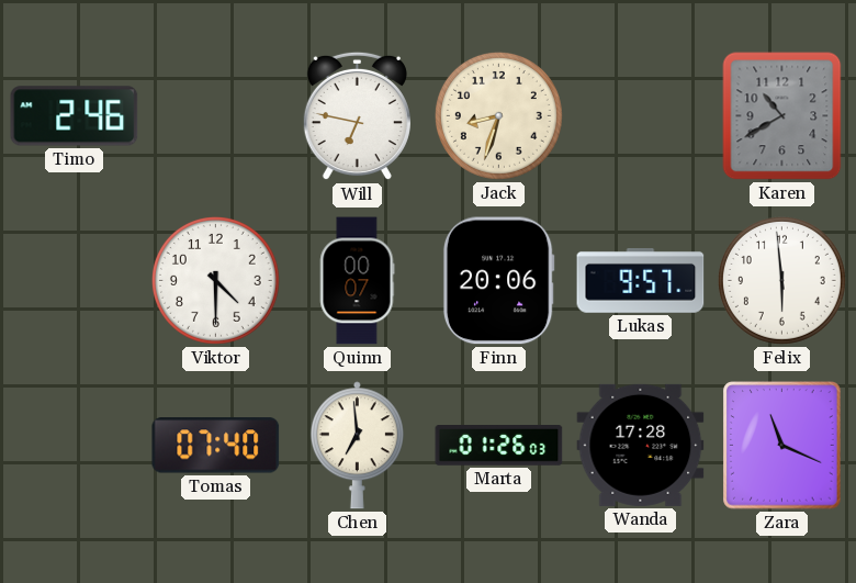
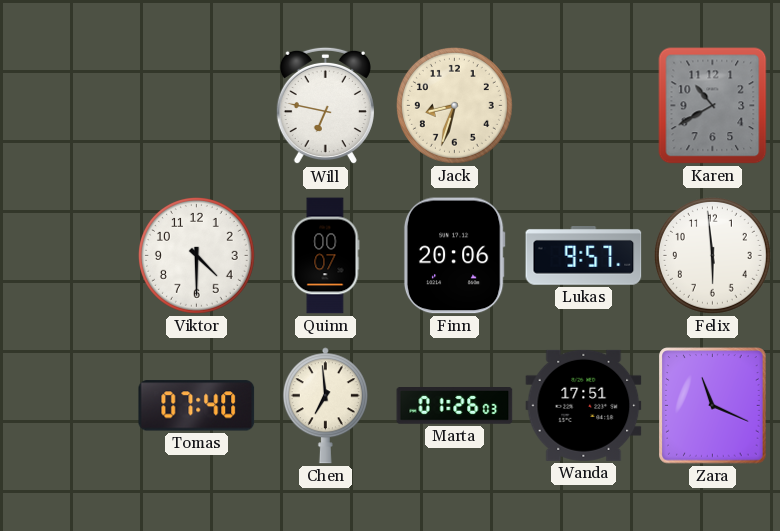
Timo: 2:46 -> none
Wanda: 17:28 -> 17:51
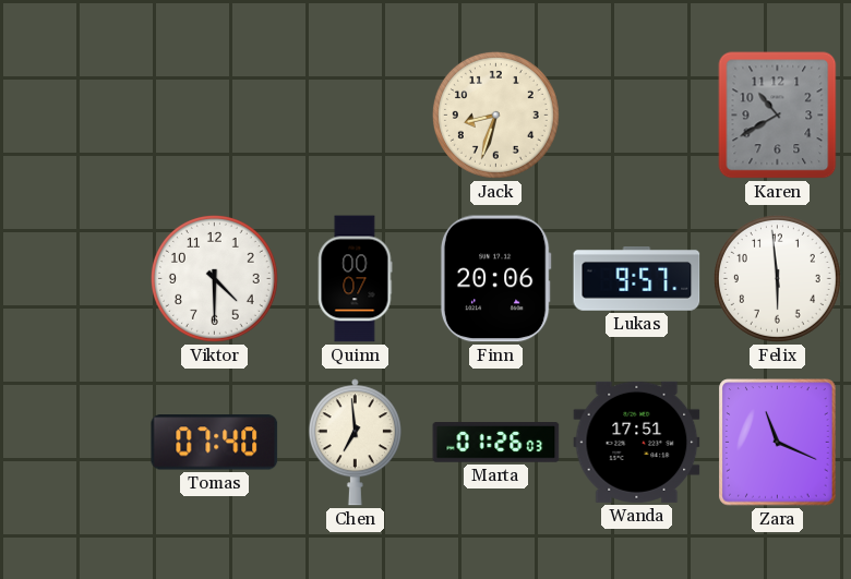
Will: 6:47 -> none
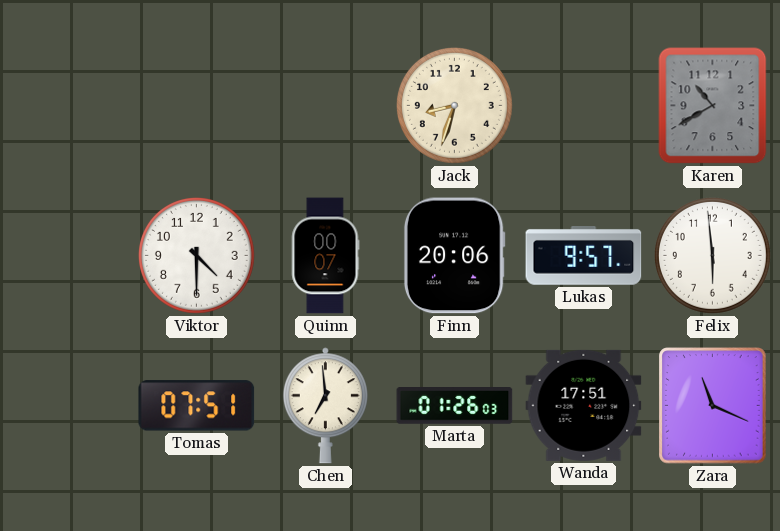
Tomas: 07:40 -> 07:51
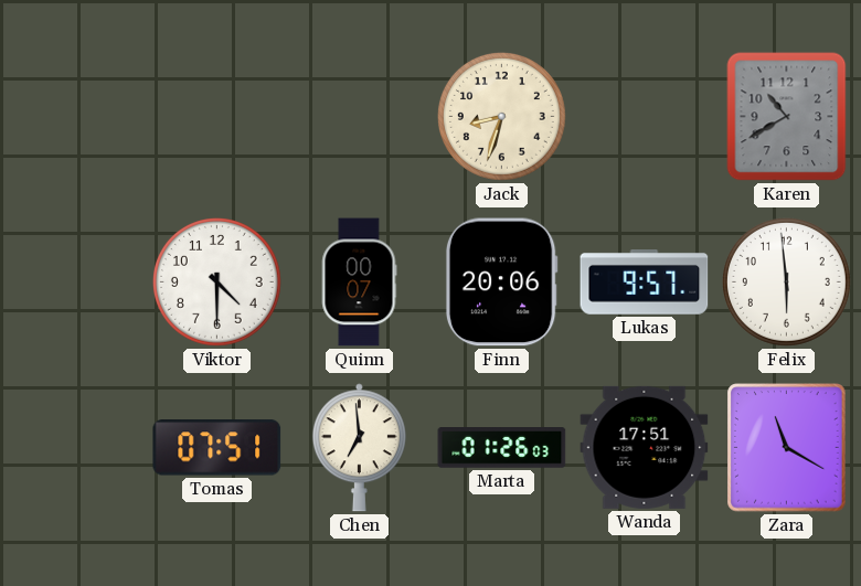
Zara: 11:19 -> 11:20
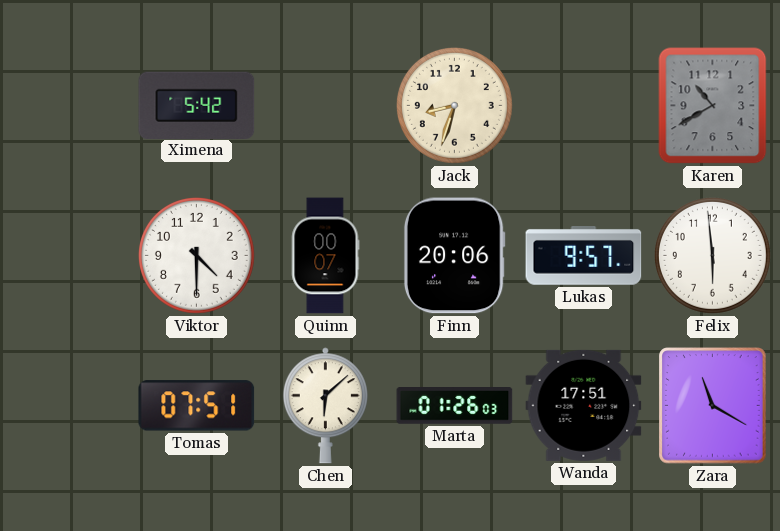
Ximena: none -> 5:42
Chen: 6:59 -> 6:08
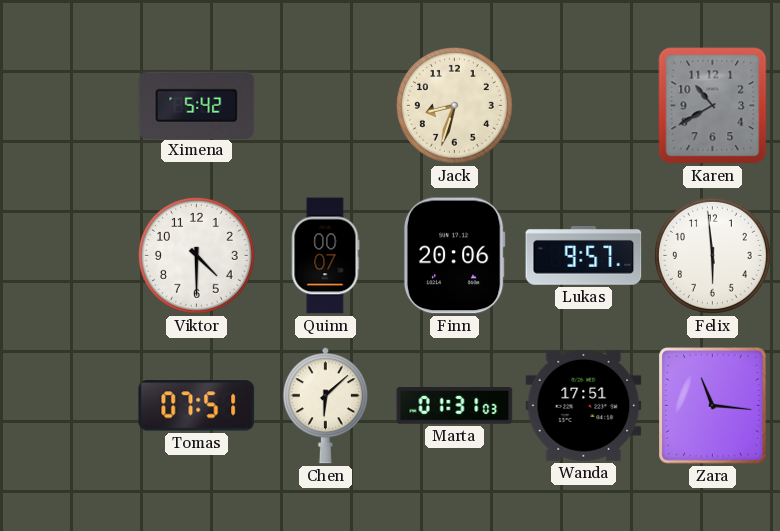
Marta: 01:26 -> 01:31
Zara: 11:20 -> 11:16
